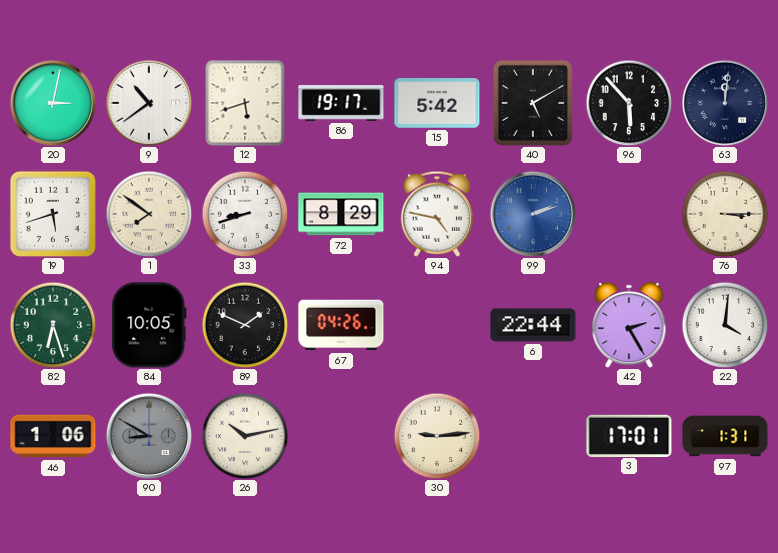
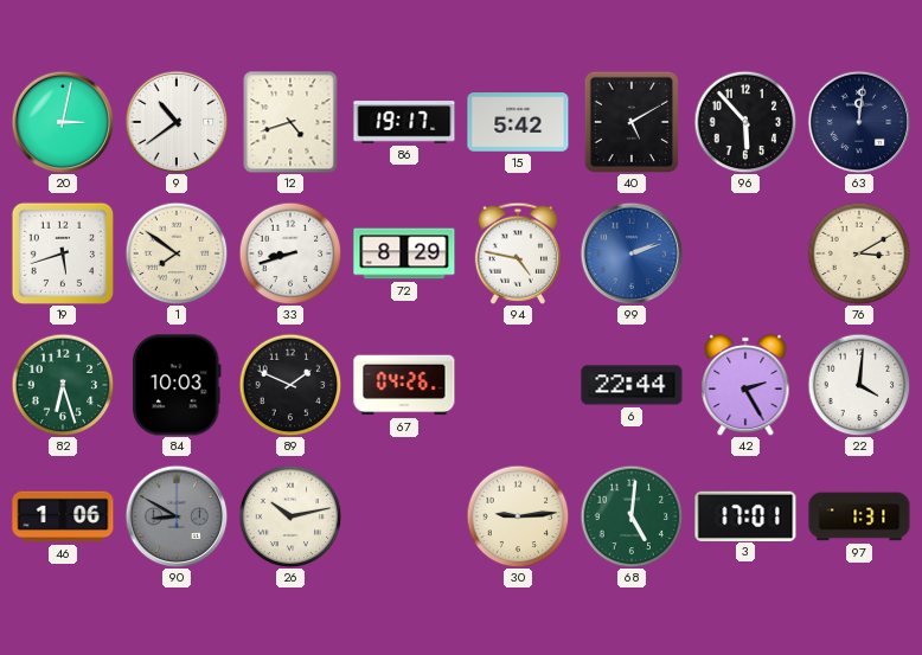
12: 5:42 -> 4:42
76: 3:15 -> 3:10
84: 10:05 -> 10:03
68: none -> 5:01
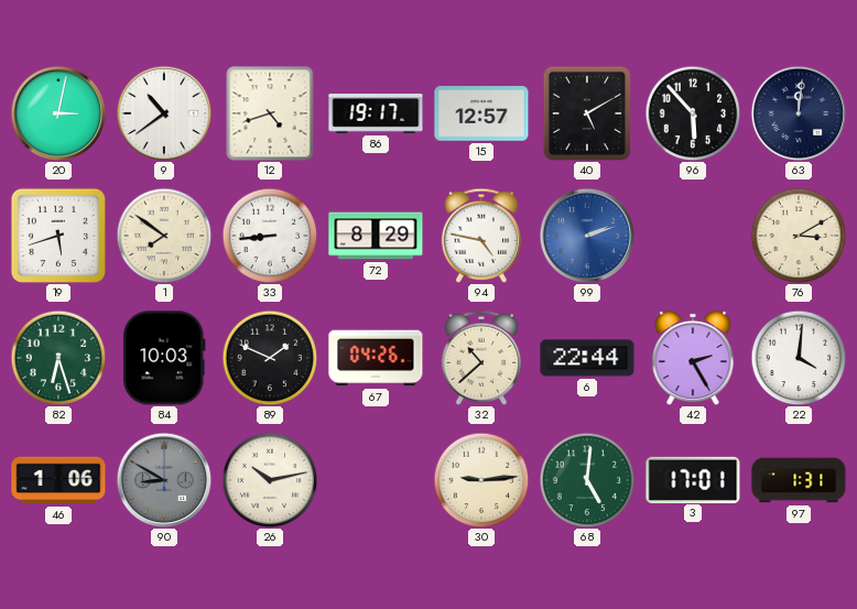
15: 5:42 -> 12:57
33: 8:42 -> 8:44
32: none -> 10:38
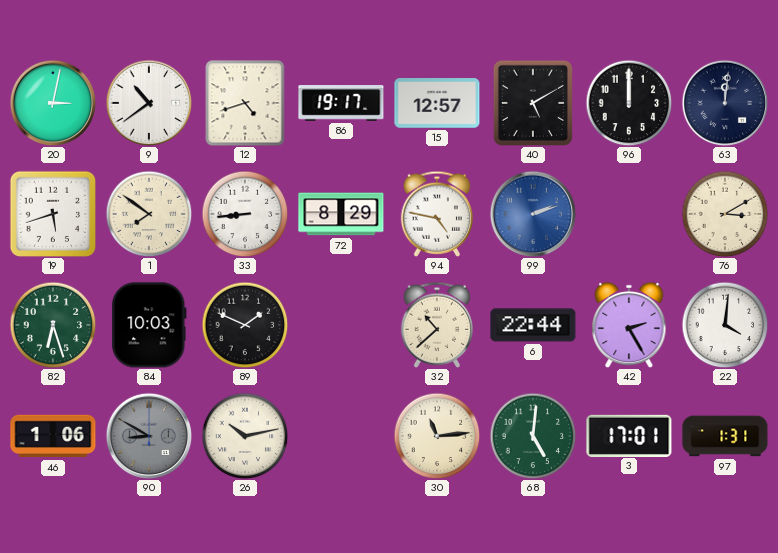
96: 5:53 -> 12:00
67: 04:26 -> none
30: 9:14 -> 11:14
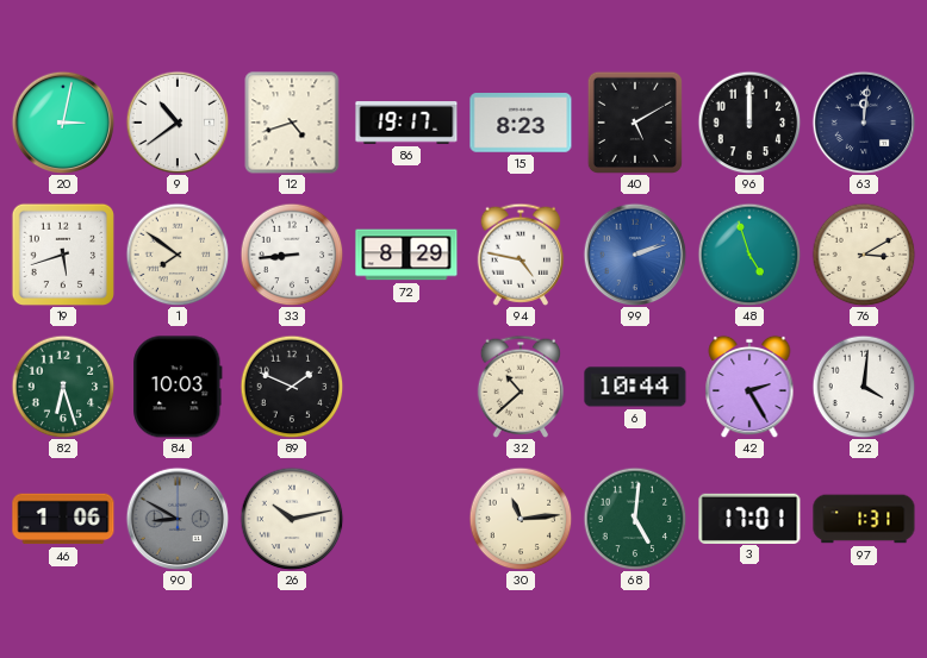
15: 12:57 -> 8:23
48: none -> 4:57
6: 22:44 -> 10:44
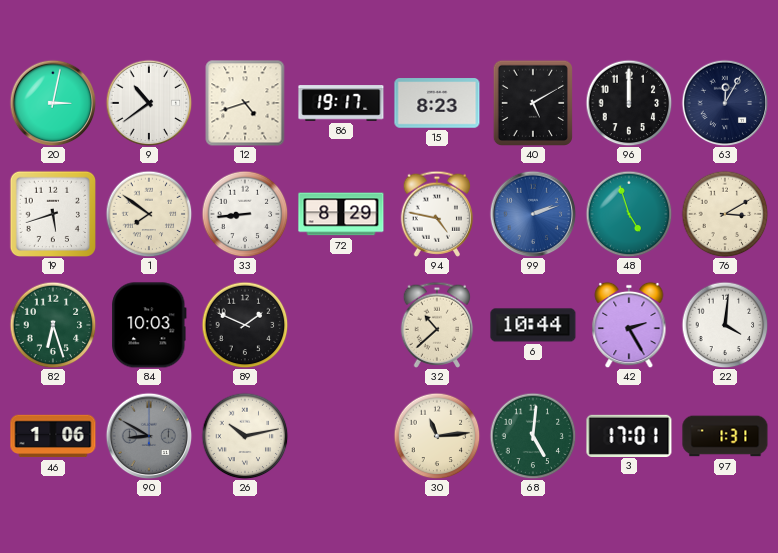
63: 12:01 -> 12:05
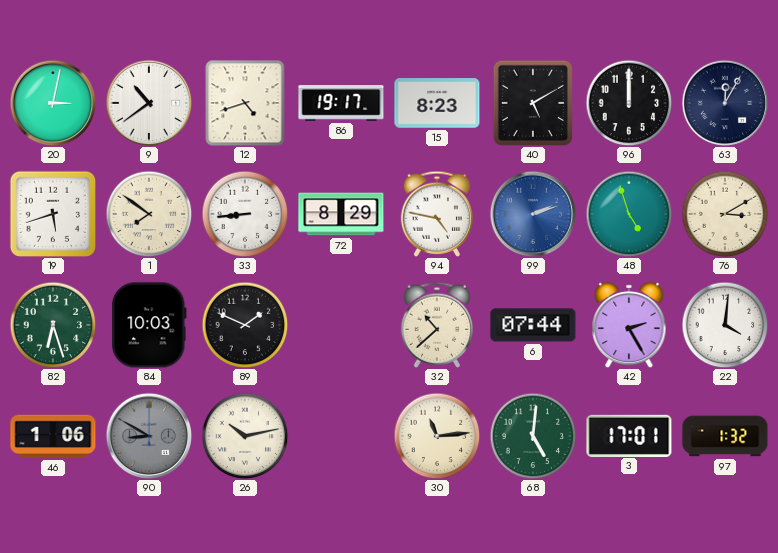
6: 10:44 -> 07:44
97: 1:31 -> 1:32
